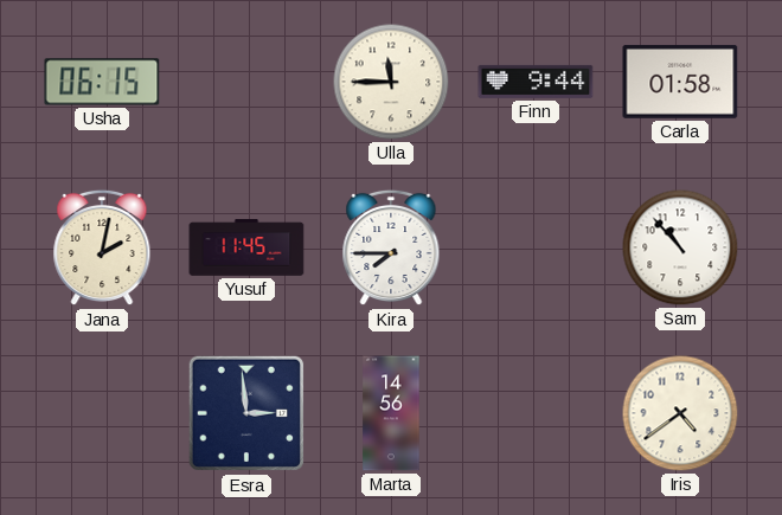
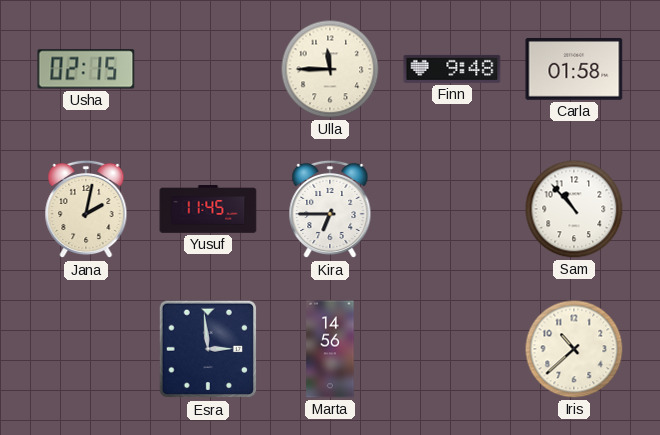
Usha: 06:15 -> 02:15
Finn: 9:44 -> 9:48
Kira: 7:45 -> 6:45
Iris: 4:39 -> 10:38
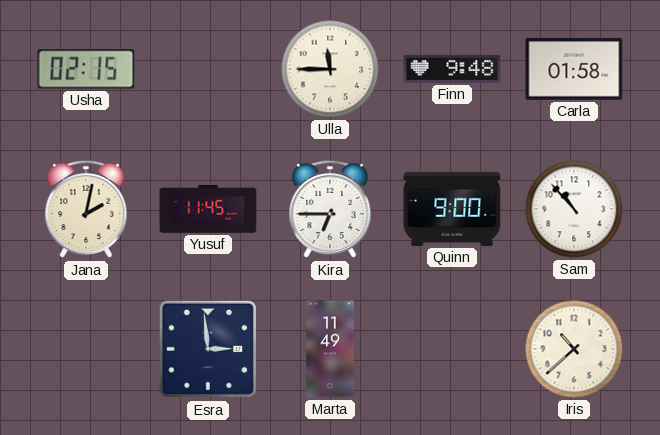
Quinn: none -> 9:00
Marta: 14:56 -> 11:49
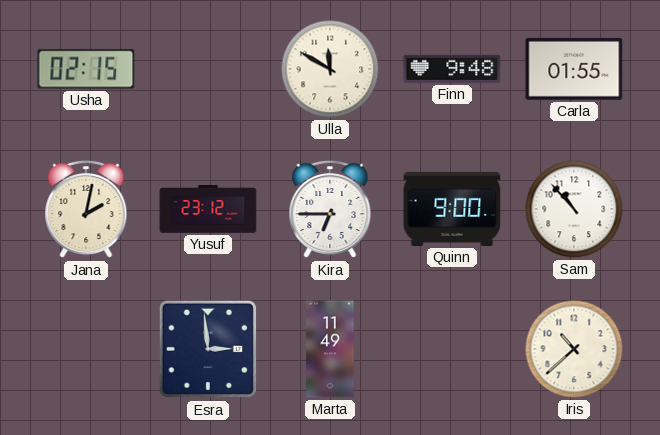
Ulla: 11:45 -> 11:50
Carla: 01:58 -> 01:55
Yusuf: 11:45 -> 23:12
